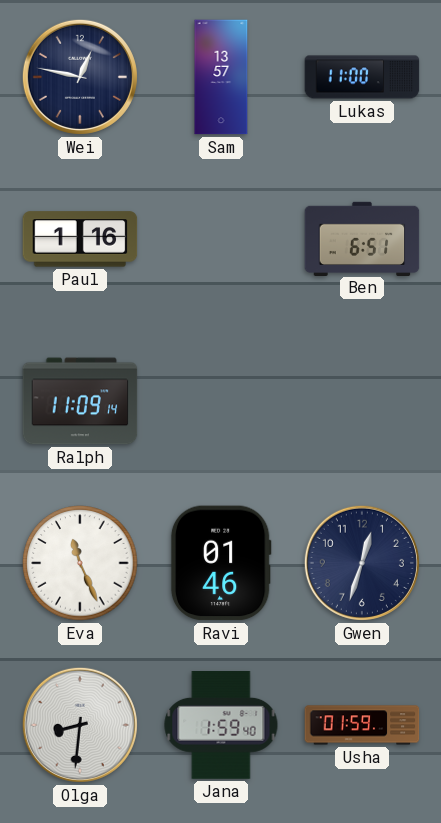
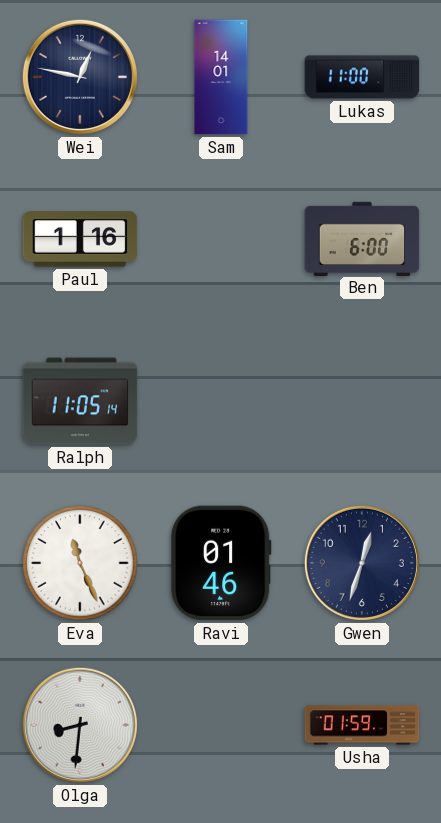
Sam: 13:57 -> 14:01
Ben: 6:51 -> 6:00
Ralph: 11:09 -> 11:05
Jana: 1:59 -> none
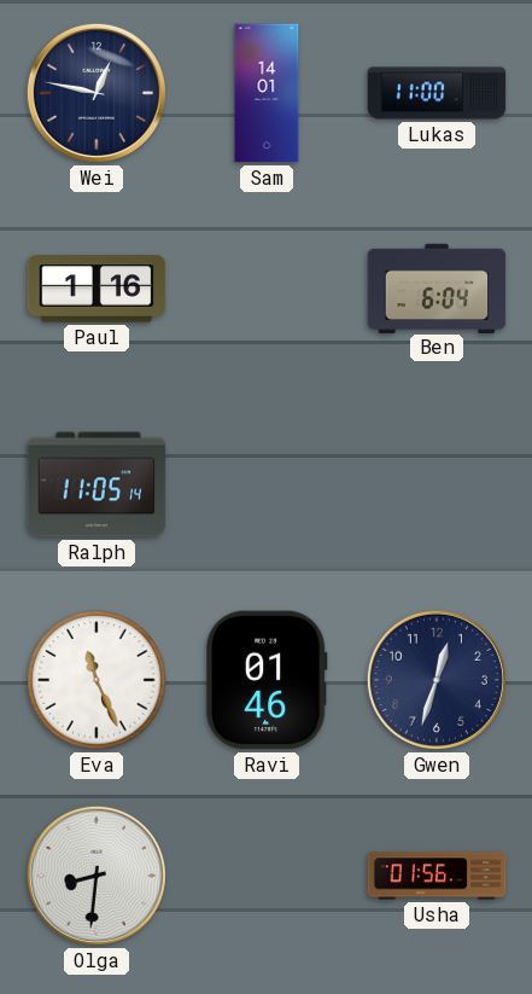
Ben: 6:00 -> 6:04
Usha: 01:59 -> 01:56
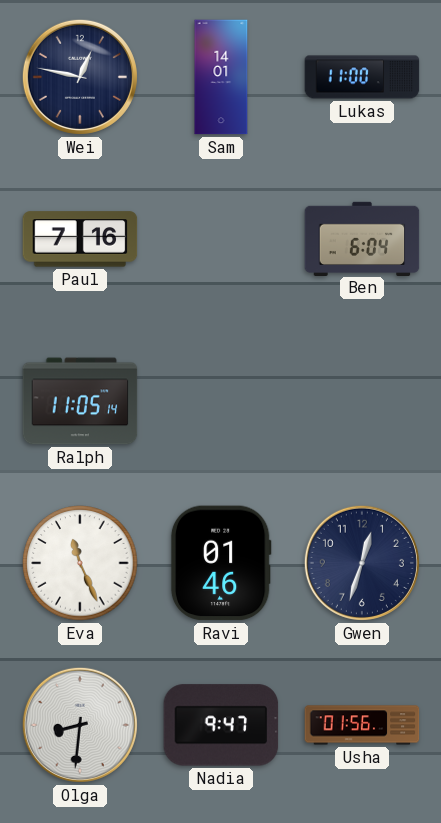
Paul: 1:16 -> 7:16
Nadia: none -> 9:47
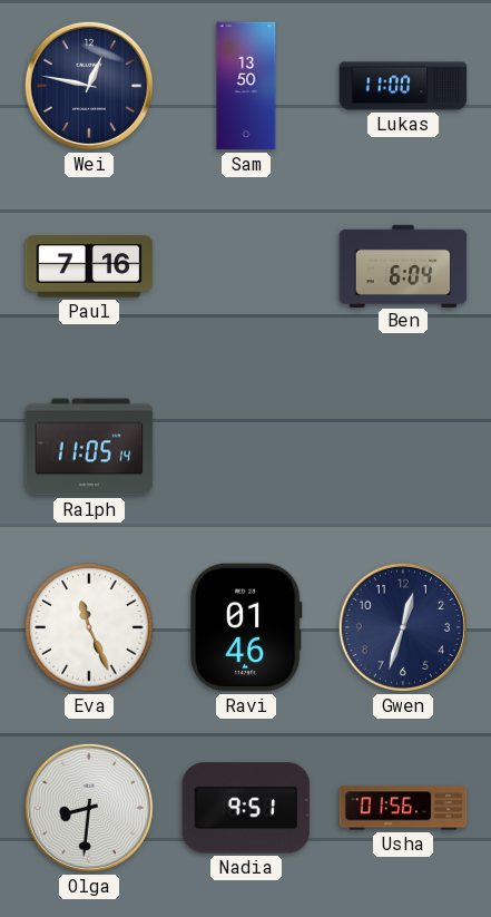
Sam: 14:01 -> 13:50
Nadia: 9:47 -> 9:51
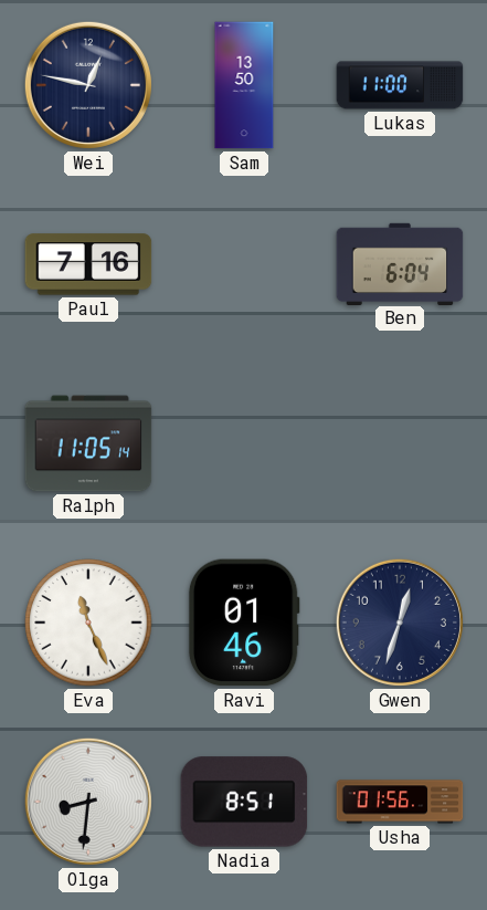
Nadia: 9:51 -> 8:51
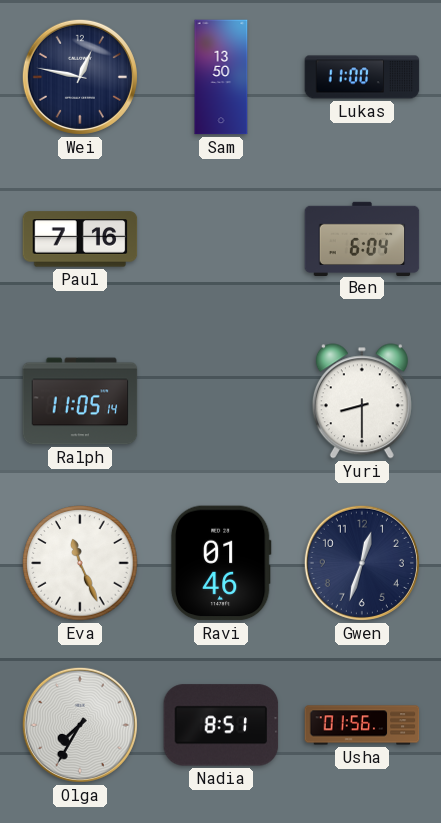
Yuri: none -> 8:30
Olga: 8:31 -> 7:35
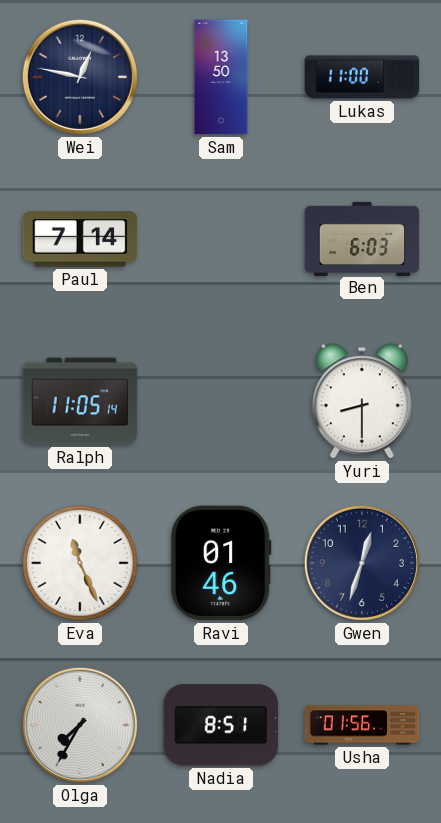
Paul: 7:16 -> 7:14
Ben: 6:04 -> 6:03
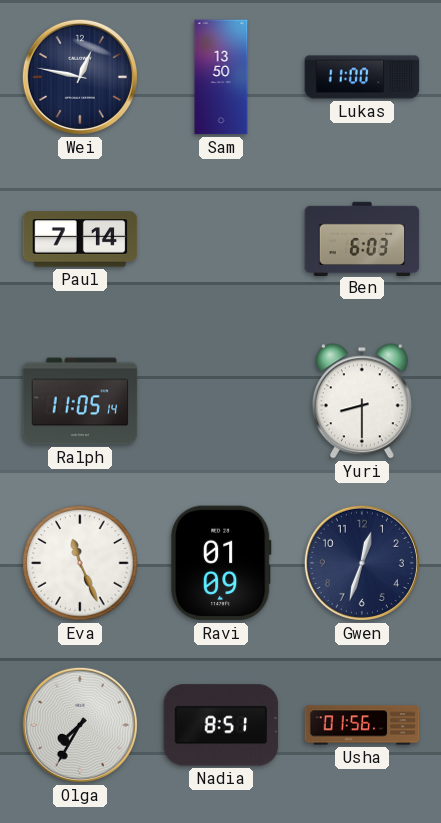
Ravi: 01:46 -> 01:09
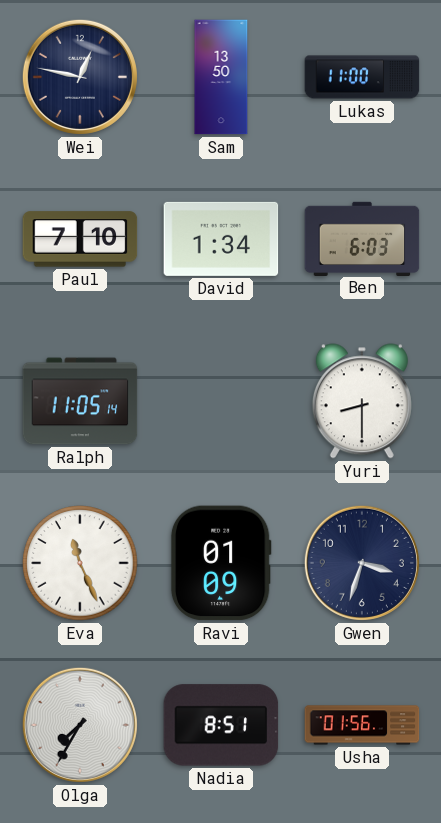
Paul: 7:14 -> 7:10
David: none -> 1:34
Gwen: 12:33 -> 3:33
